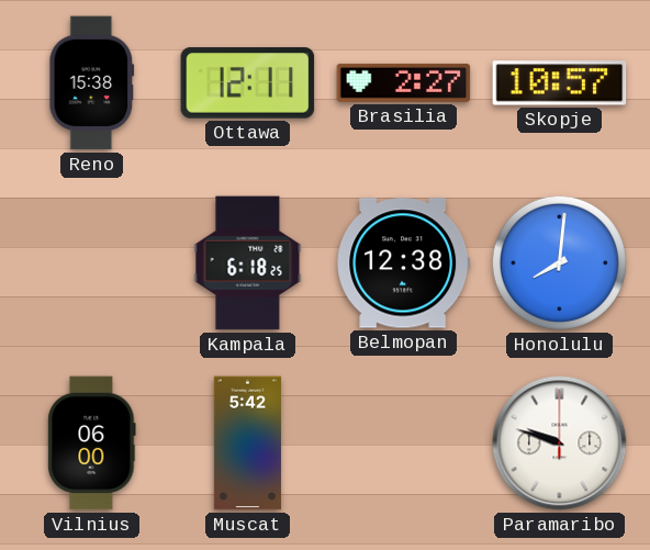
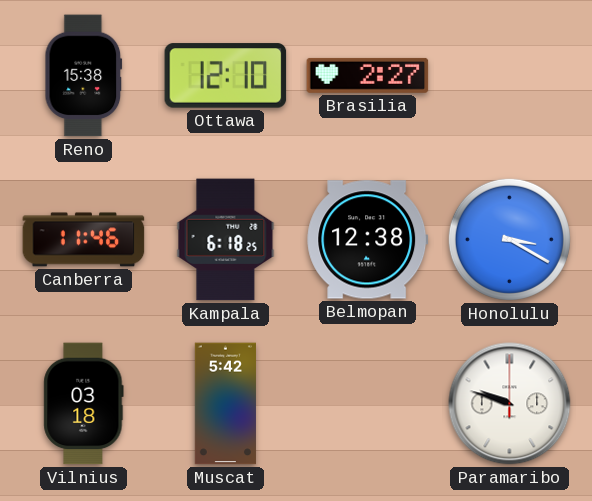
Ottawa: 12:11 -> 12:10
Skopje: 10:57 -> none
Canberra: none -> 11:46
Honolulu: 8:01 -> 3:20
Vilnius: 06:00 -> 03:18
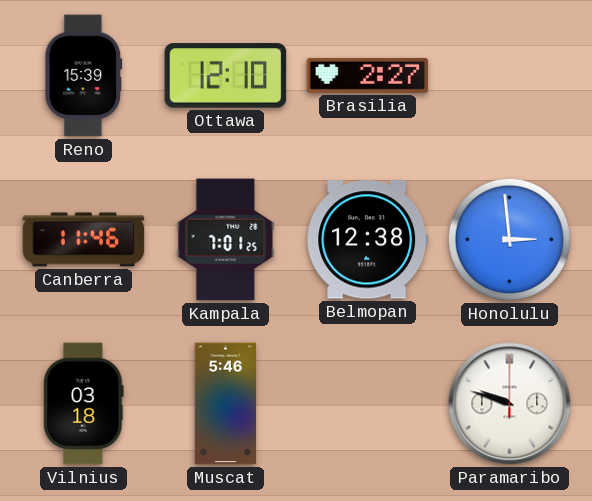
Reno: 15:38 -> 15:39
Kampala: 6:18 -> 7:01
Honolulu: 3:20 -> 2:59
Muscat: 5:42 -> 5:46
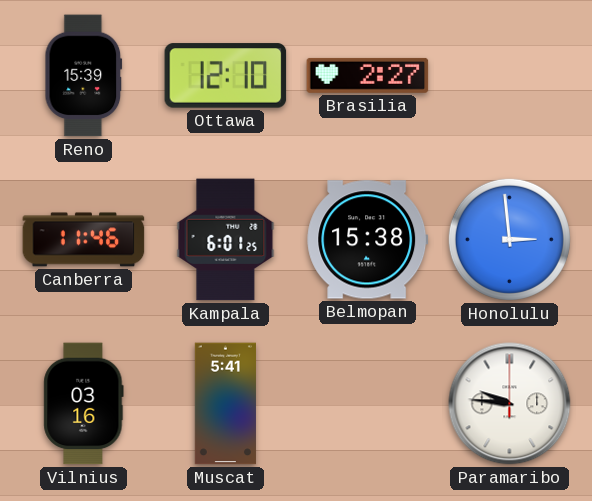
Kampala: 7:01 -> 6:01
Belmopan: 12:38 -> 15:38
Vilnius: 03:18 -> 03:16
Muscat: 5:46 -> 5:41
Paramaribo: 9:48 -> 9:46
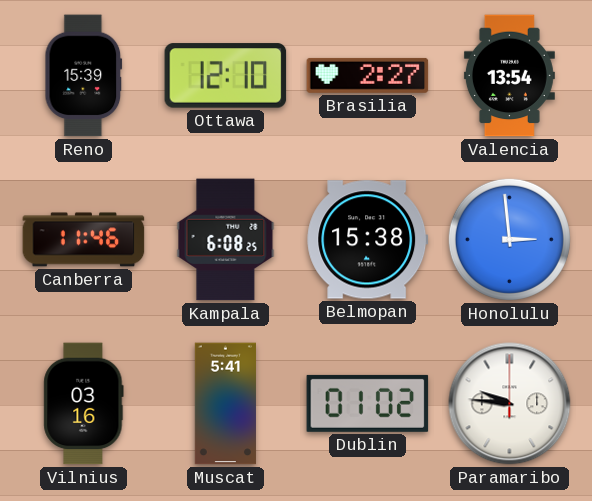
Valencia: none -> 13:54
Kampala: 6:01 -> 6:08
Dublin: none -> 01:02
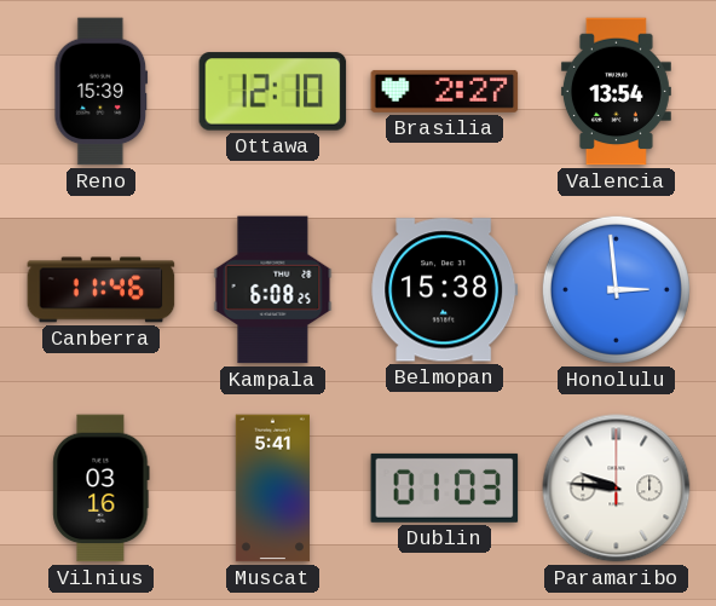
Dublin: 01:02 -> 01:03
